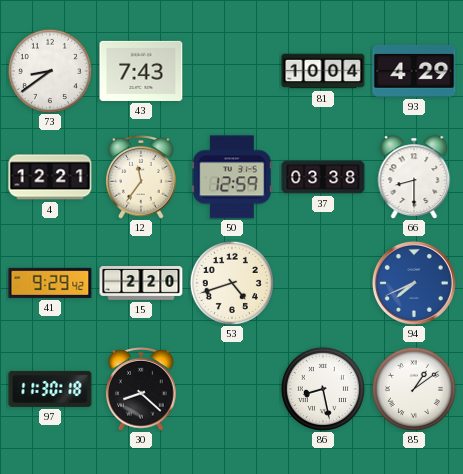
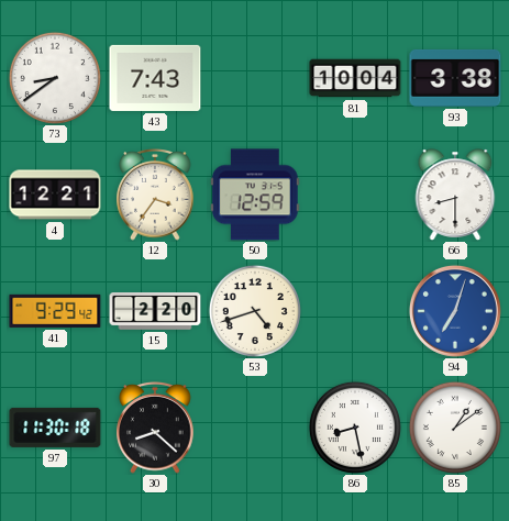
93: 4:29 -> 3:38
12: 11:36 -> 3:36
37: 03:38 -> none
94: 7:41 -> 7:03
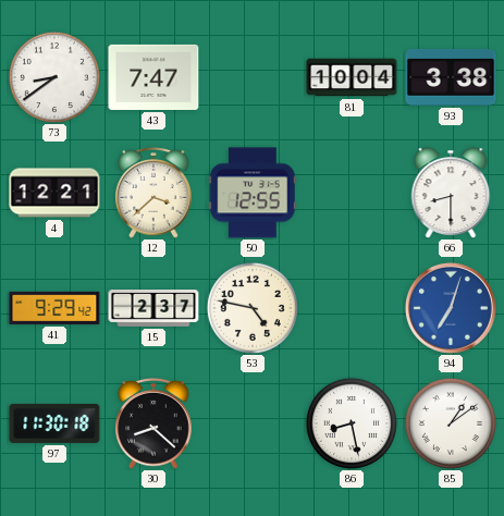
43: 7:43 -> 7:47
12: 3:36 -> 3:38
50: 12:59 -> 12:55
15: 2:20 -> 2:37
53: 4:42 -> 4:47
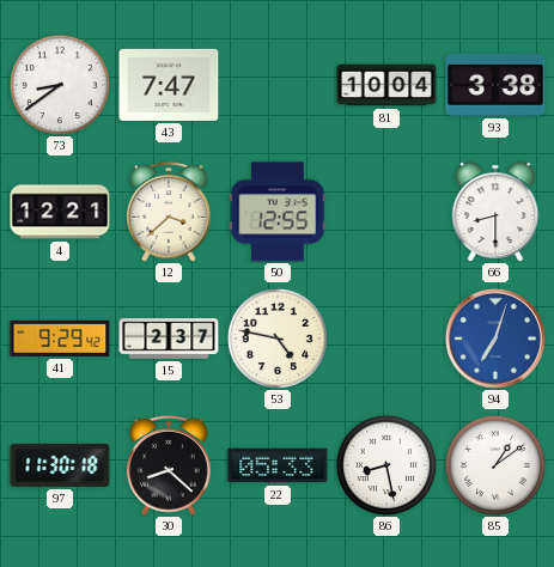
22: none -> 05:33
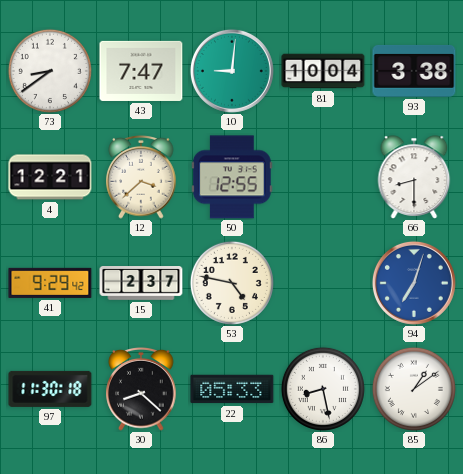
10: none -> 9:01
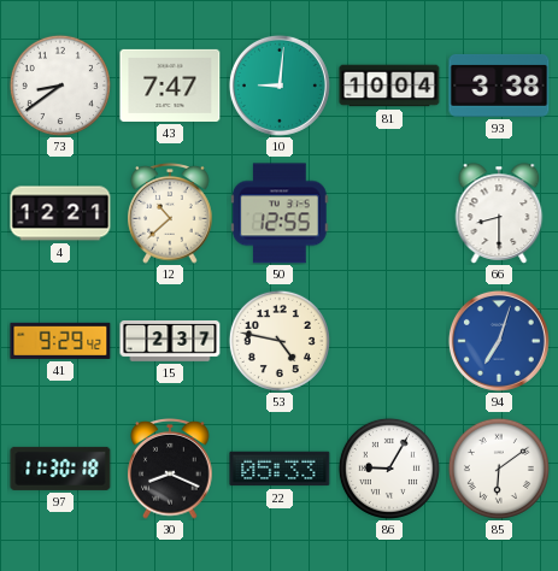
12: 3:38 -> 10:38
30: 8:22 -> 8:19
86: 8:28 -> 9:05
85: 1:09 -> 6:09
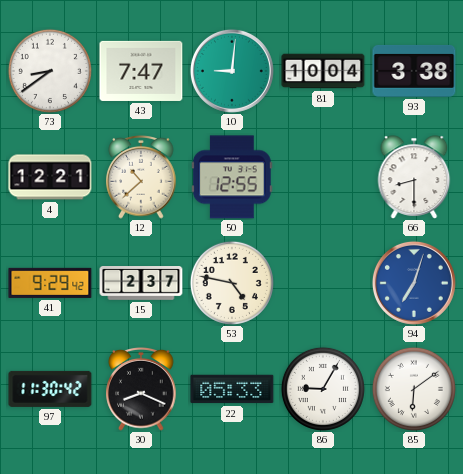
97: 11:30:18 -> 11:30:42
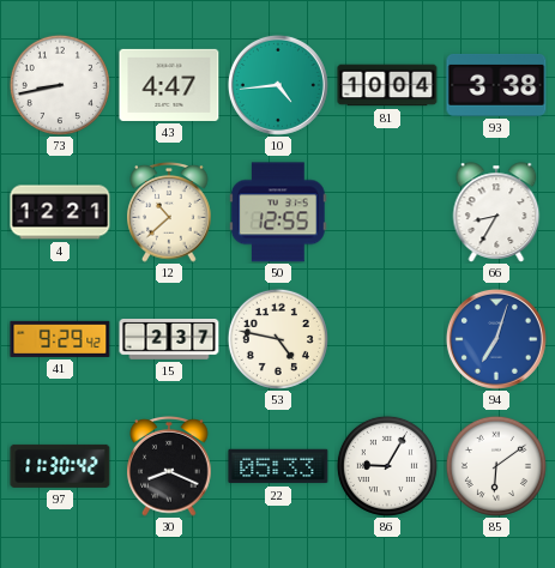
73: 8:39 -> 8:43
43: 7:47 -> 4:47
10: 9:01 -> 4:44
66: 8:30 -> 8:35
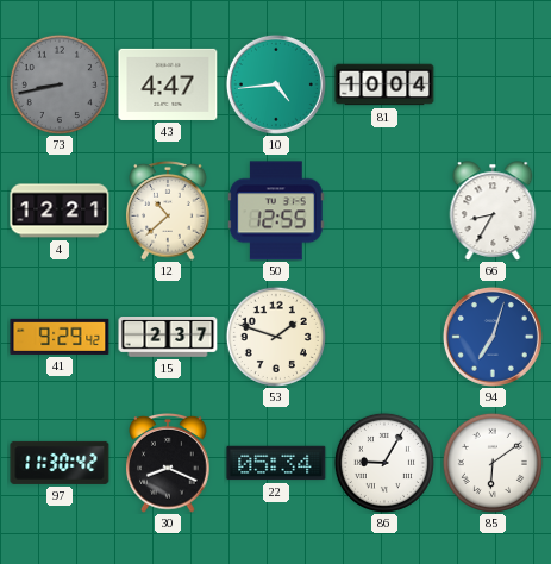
73 dial: white -> grey
93: 3:38 -> none
53: 4:47 -> 1:48
22: 05:33 -> 05:34
